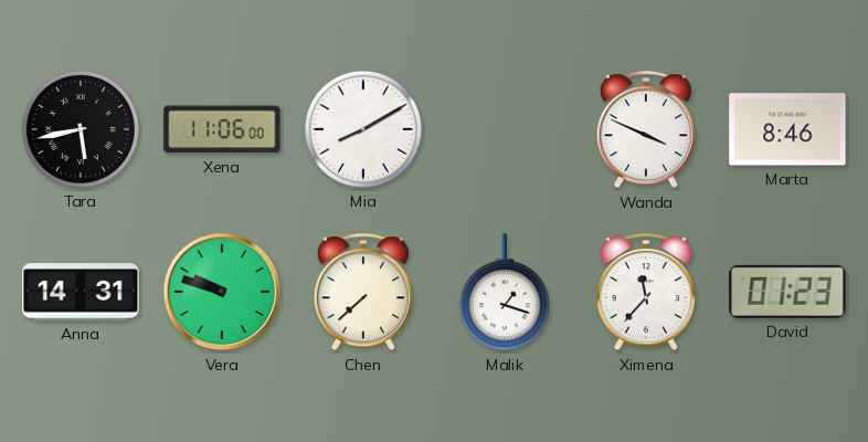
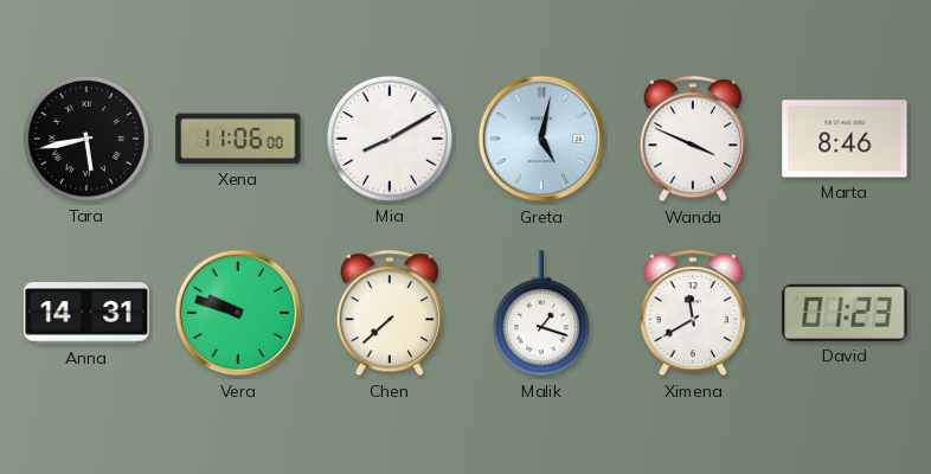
Greta: none -> 5:02
Ximena: 11:37 -> 11:40
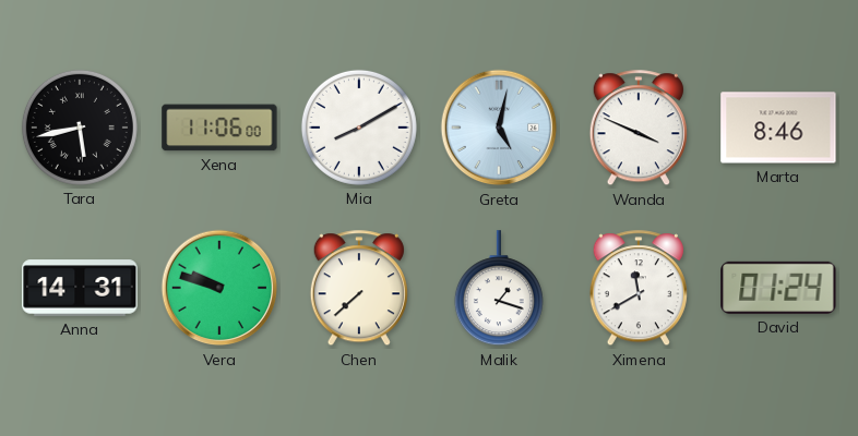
David: 01:23 -> 01:24
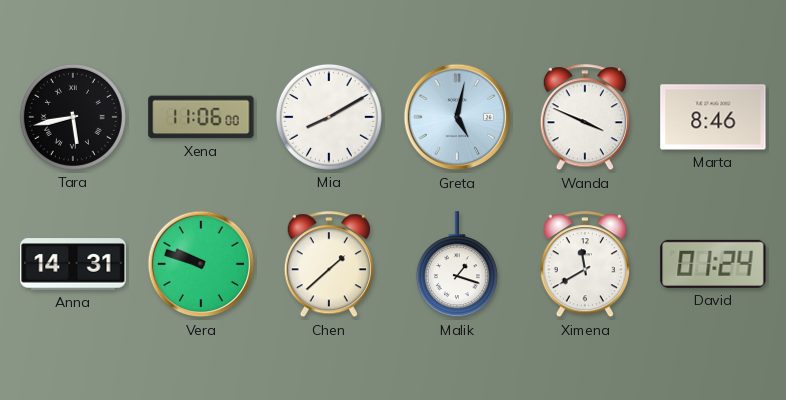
Chen: 7:38 -> 1:38
